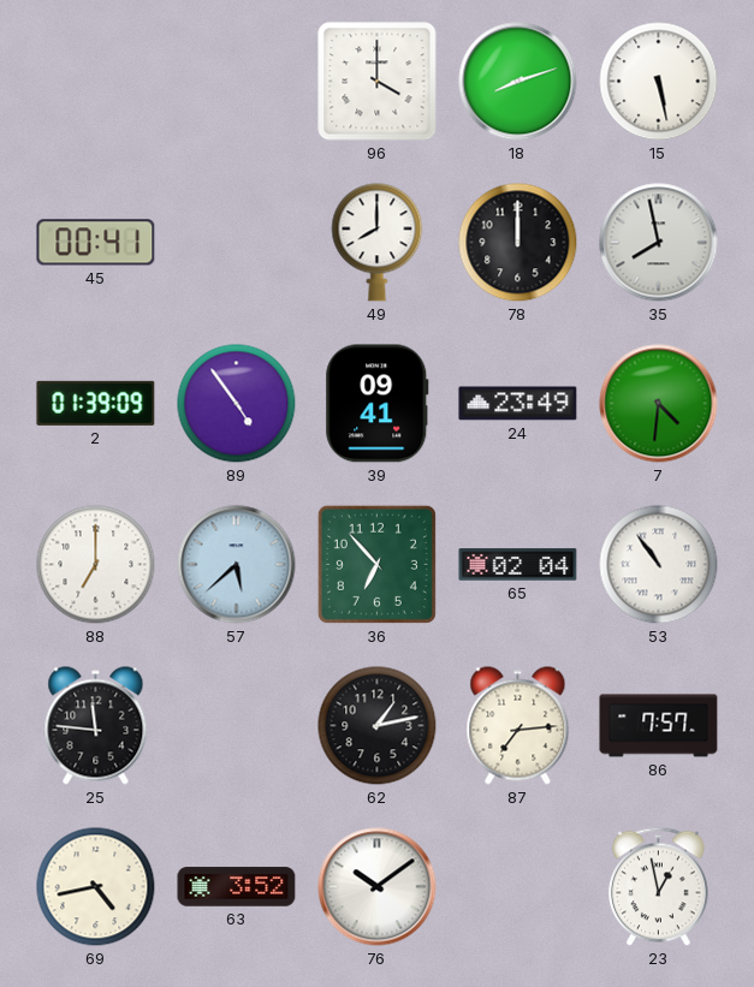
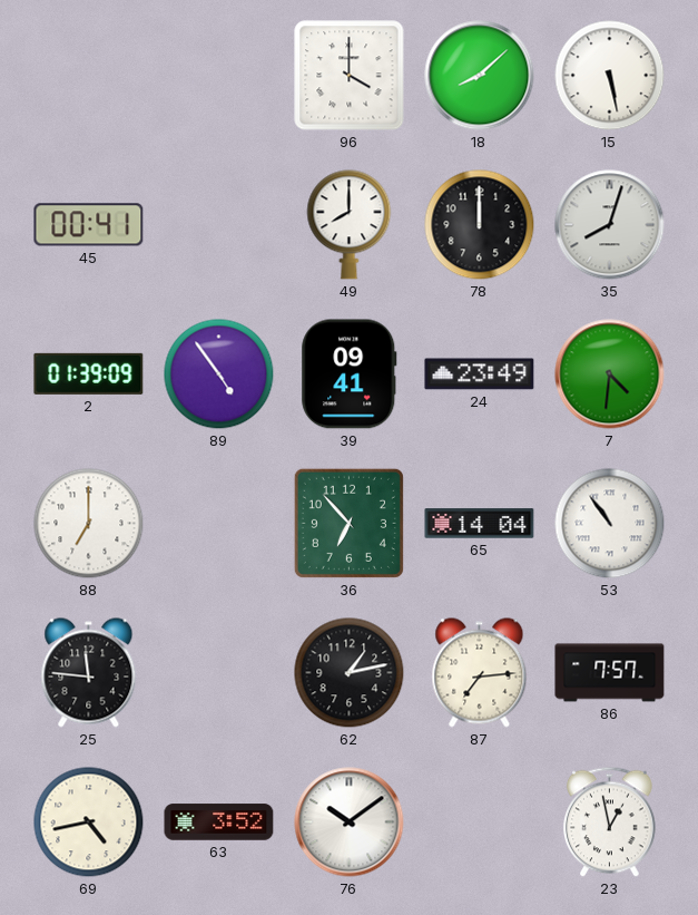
18: 8:12 -> 8:08
35: 7:58 -> 8:03
57: 5:38 -> none
65: 02:04 -> 14:04
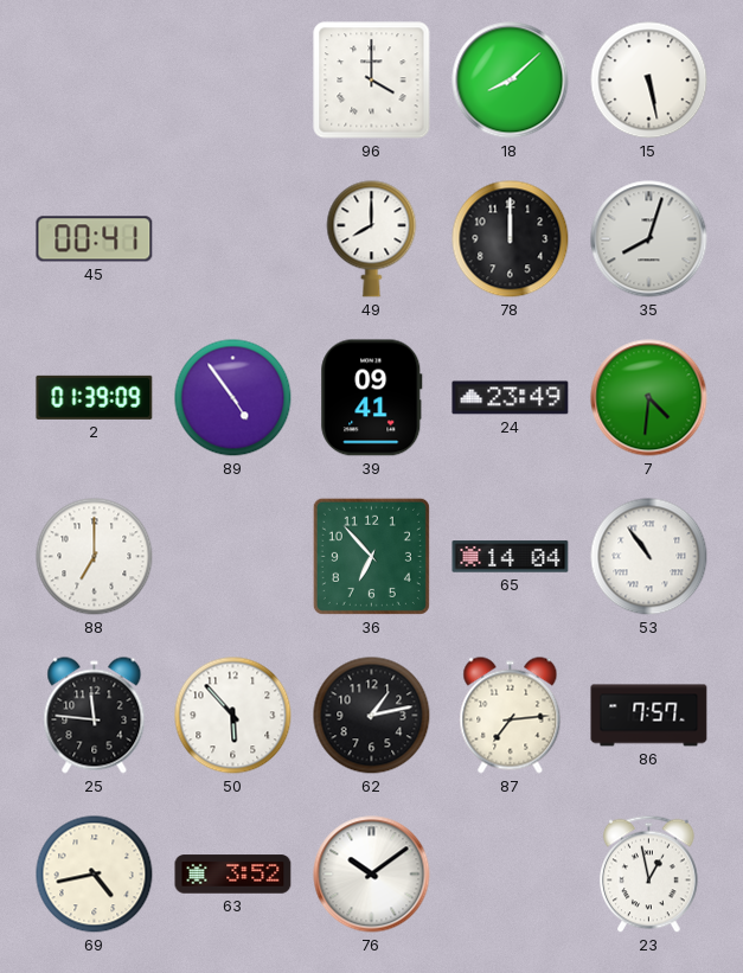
50: none -> 5:53
